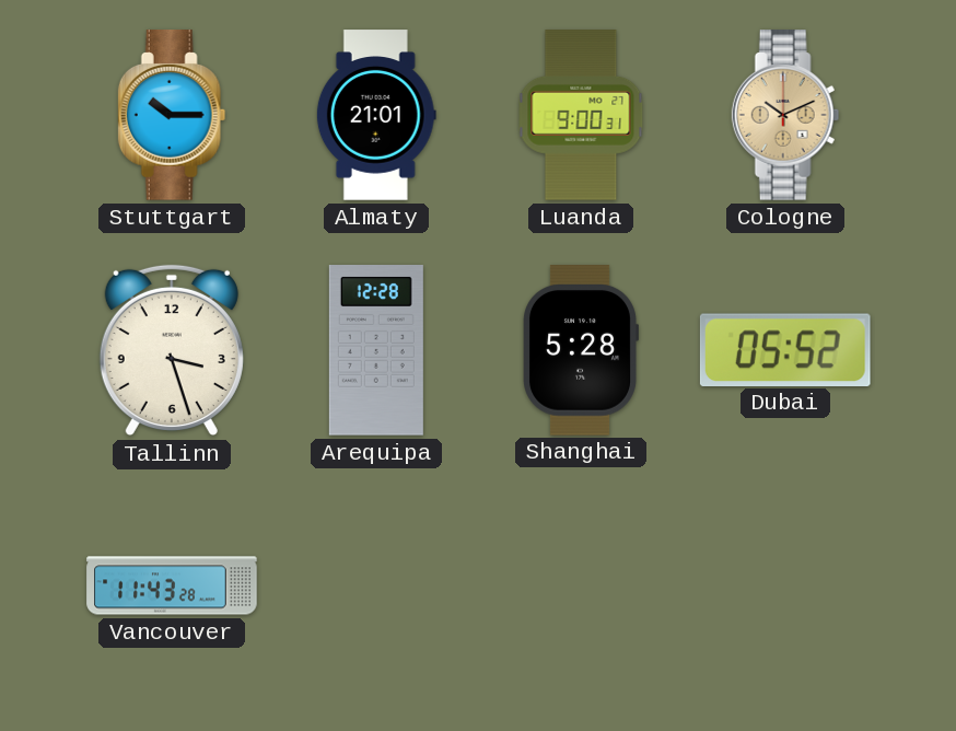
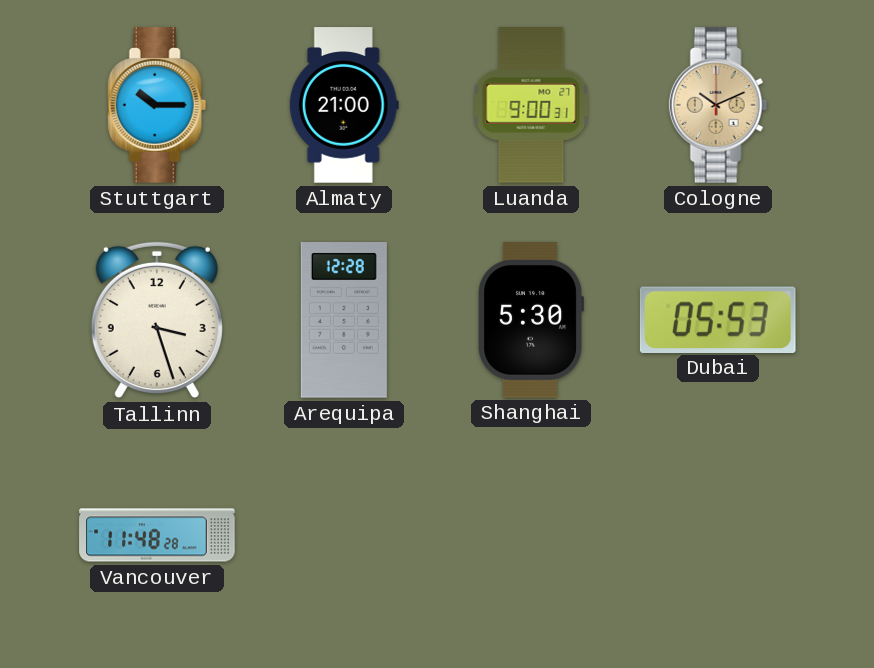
Almaty: 21:01 -> 21:00
Shanghai: 5:28 -> 5:30
Dubai: 05:52 -> 05:53
Vancouver: 11:43 -> 11:48
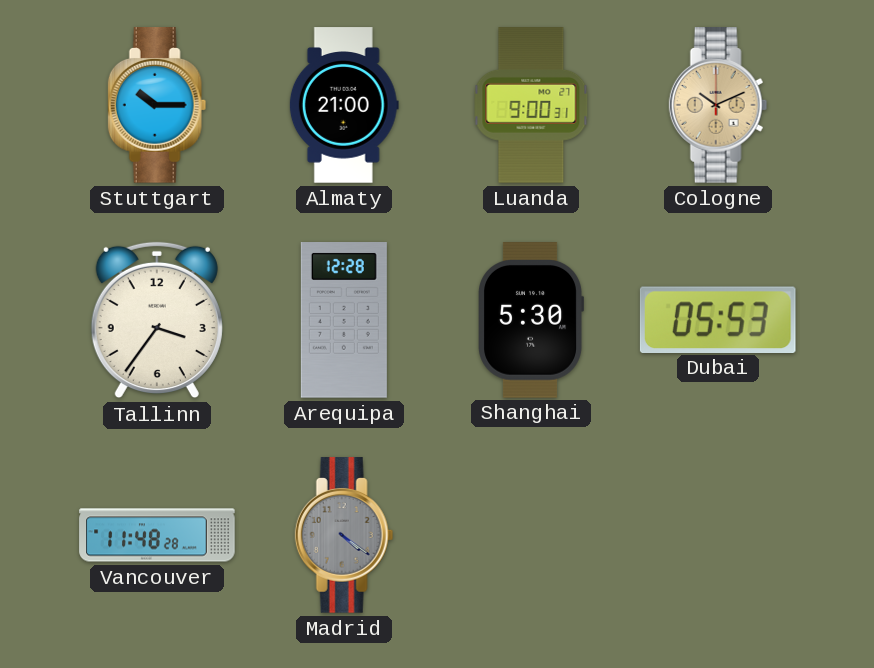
Tallinn: 3:27 -> 3:36
Madrid: none -> 4:21
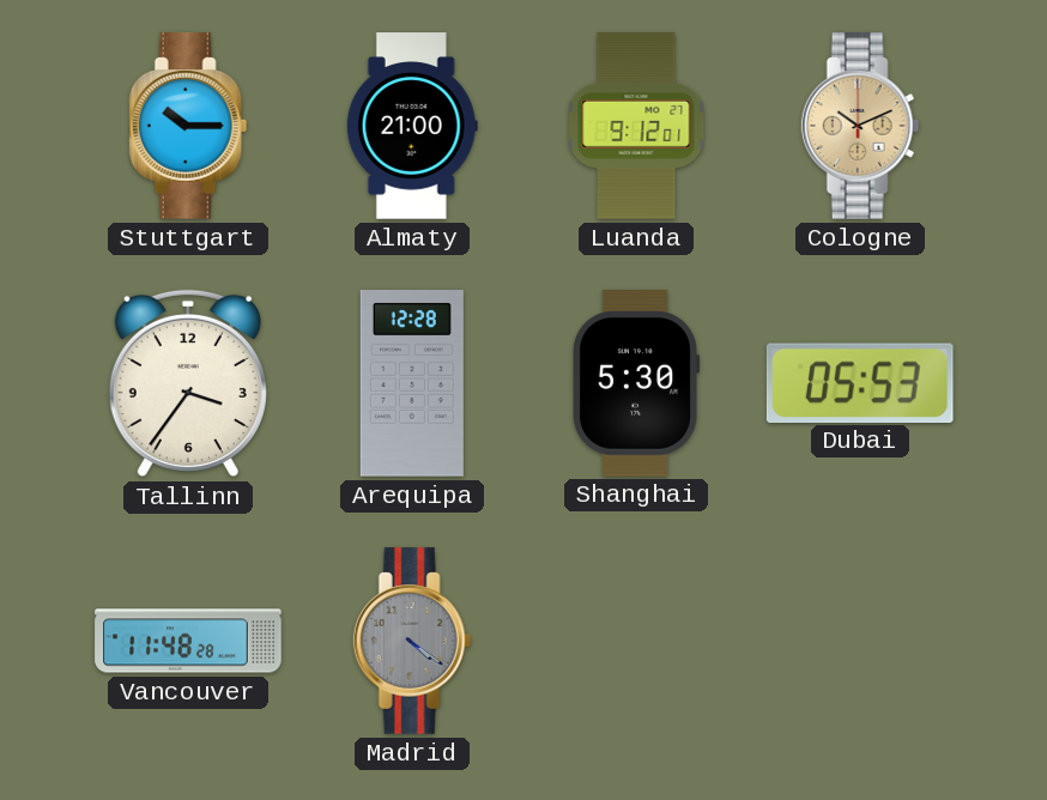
Luanda: 9:00 -> 9:12
